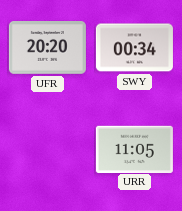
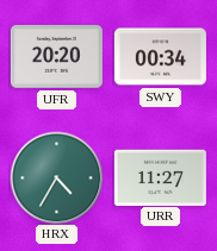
HRX: none -> 4:35
URR: 11:05 -> 11:27
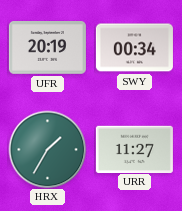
UFR: 20:20 -> 20:19
HRX: 4:35 -> 1:35
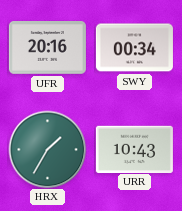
UFR: 20:19 -> 20:16
URR: 11:27 -> 10:43
